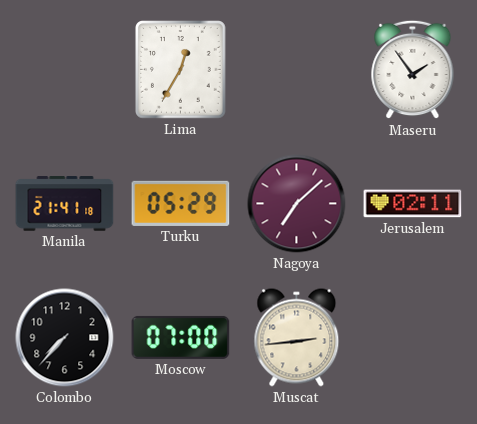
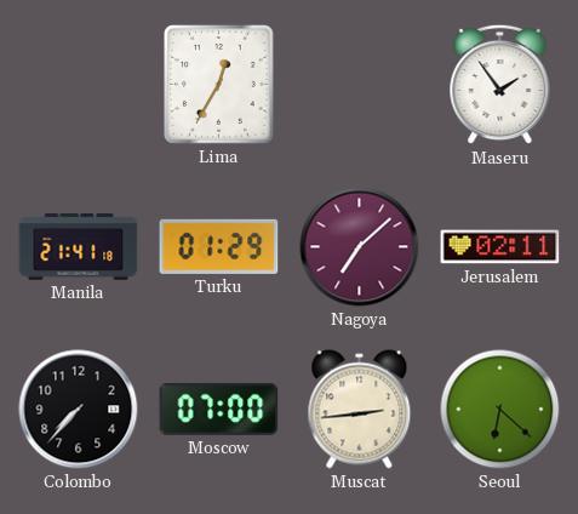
Turku: 05:29 -> 01:29
Seoul: none -> 6:22
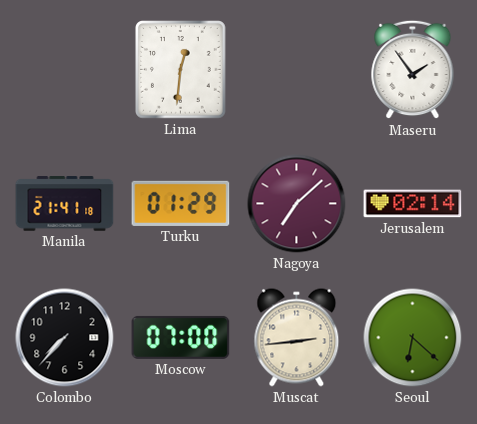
Lima: 12:35 -> 12:31
Jerusalem: 02:11 -> 02:14
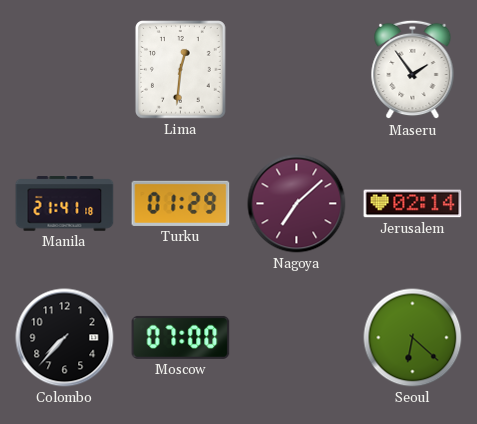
Muscat: 2:44 -> none
